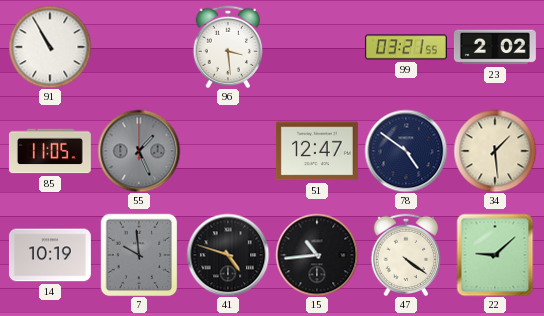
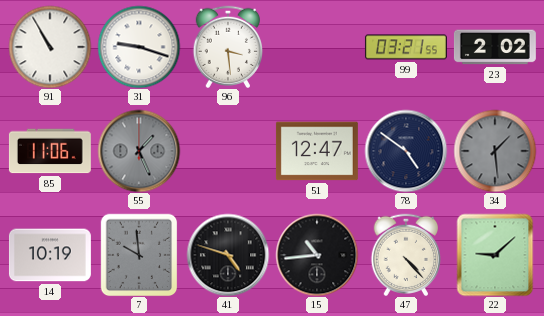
31: none -> 9:18
85: 11:05 -> 11:06
34 dial: cream -> grey
47: 4:21 -> 4:23
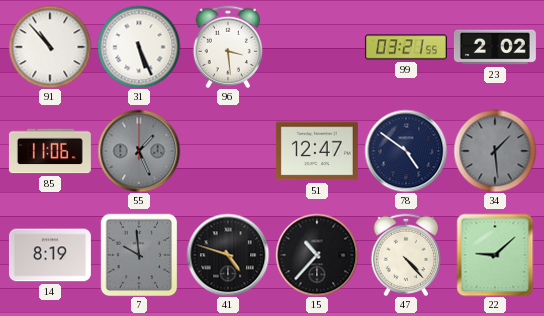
91: 10:55 -> 10:53
31: 9:18 -> 5:26
14: 10:19 -> 8:19
15: 10:44 -> 10:37
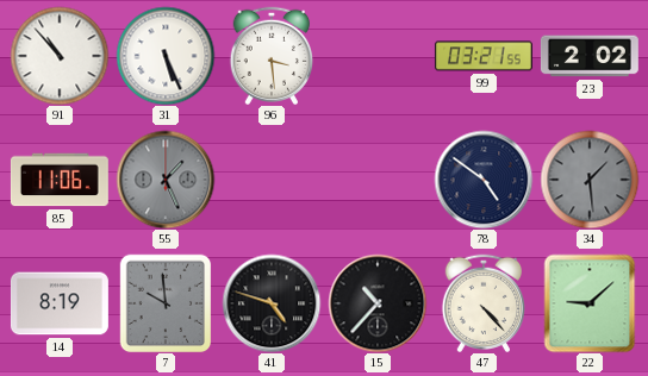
51: 12:47 -> none
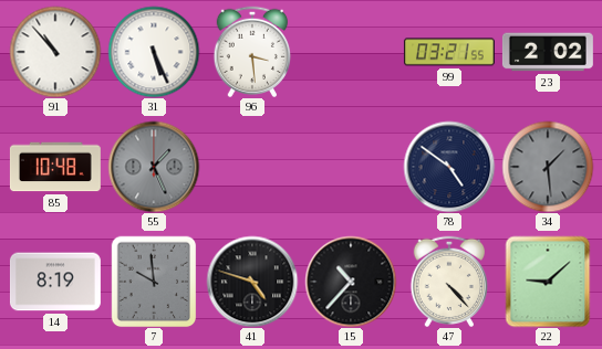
85: 11:06 -> 10:48
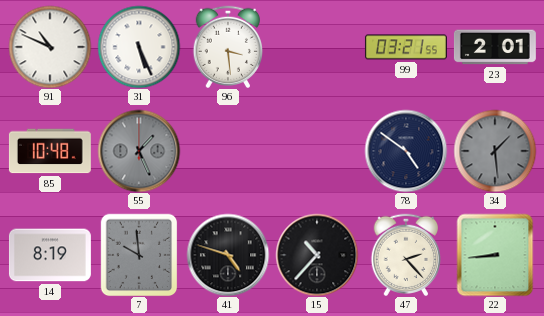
91: 10:53 -> 10:49
23: 2:02 -> 2:01
47: 4:23 -> 2:23
22: 9:08 -> 8:44
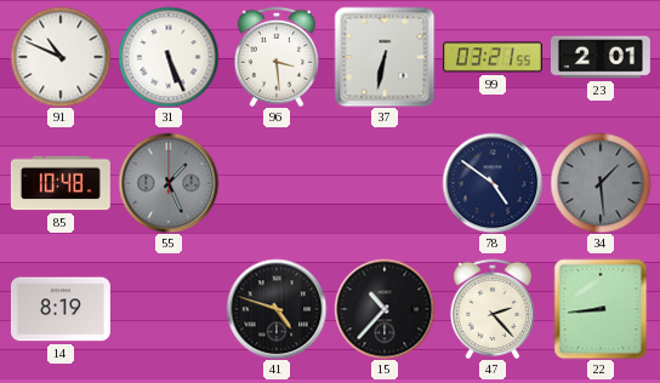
37: none -> 6:32
7: 9:59 -> none
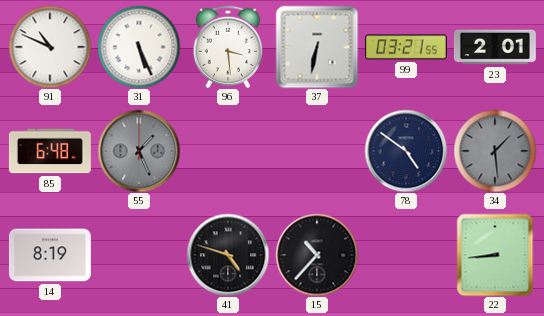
85: 10:48 -> 6:48
47: 2:23 -> none
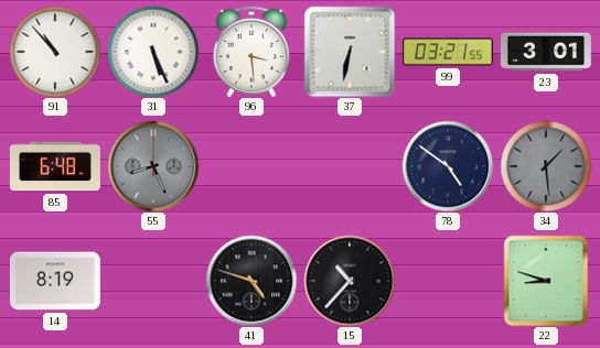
91: 10:49 -> 10:53
23: 2:01 -> 3:01
55: 1:26 -> 8:26
22: 8:44 -> 8:48
